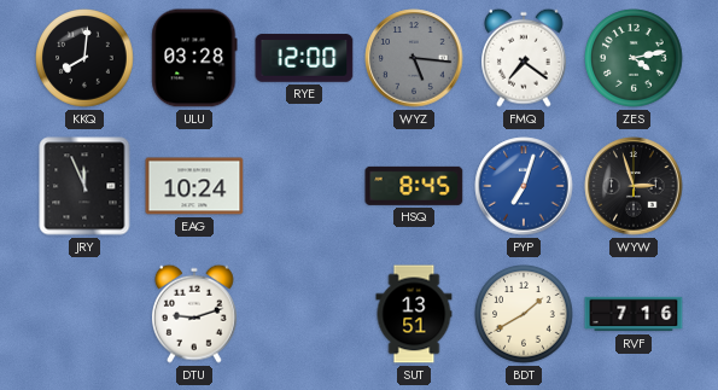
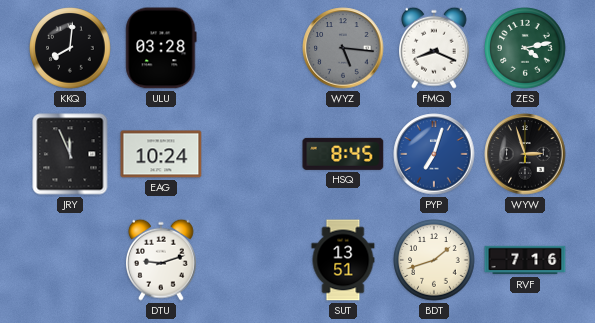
RYE: 12:00 -> none
FMQ: 7:21 -> 8:19
BDT: 1:40 -> 1:42
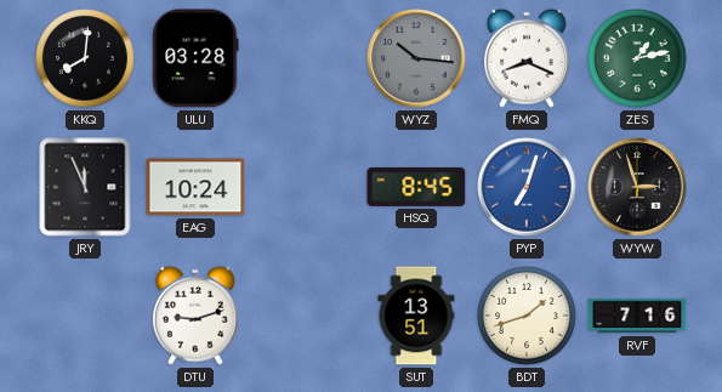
WYZ: 5:16 -> 10:16
ZES: 4:13 -> 1:13
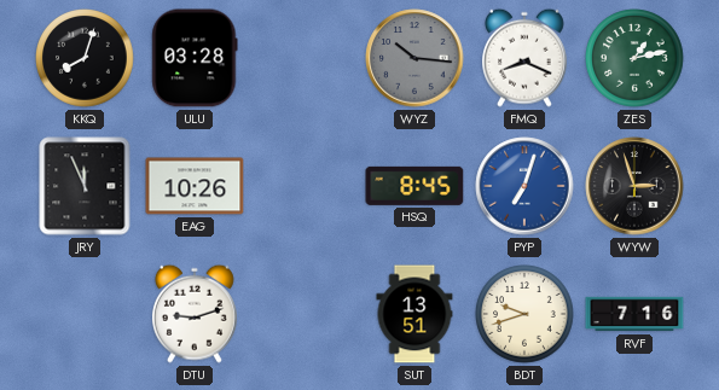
KKQ: 8:01 -> 8:03
EAG: 10:24 -> 10:26
BDT: 1:42 -> 9:42
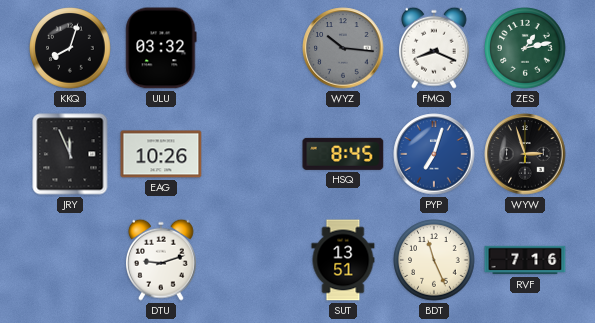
ULU: 03:28 -> 03:32
BDT: 9:42 -> 11:26
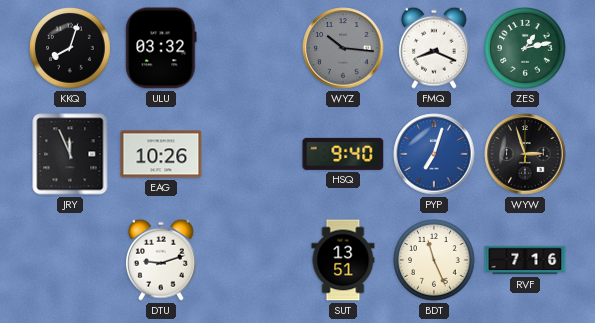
HSQ: 8:45 -> 9:40
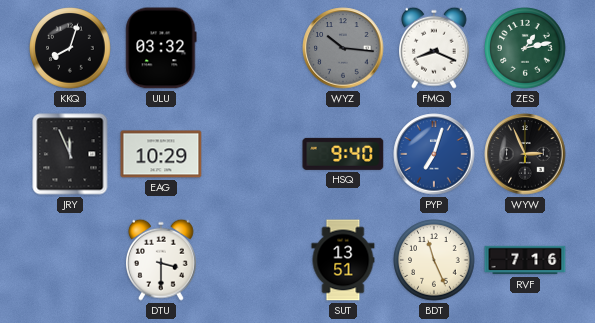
EAG: 10:26 -> 10:29
WYW: 2:57 -> 2:56
DTU: 9:12 -> 3:30
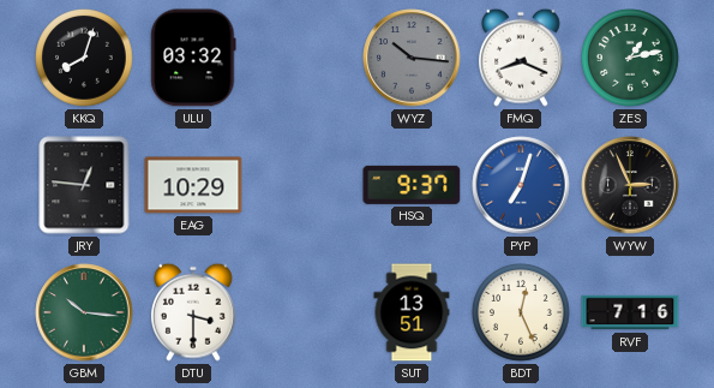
JRY: 11:56 -> 12:46
HSQ: 9:40 -> 9:37
GBM: none -> 10:16
BDT: 11:26 -> 12:26
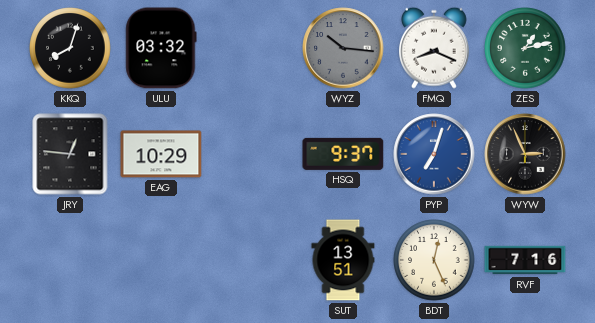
GBM: 10:16 -> none
DTU: 3:30 -> none
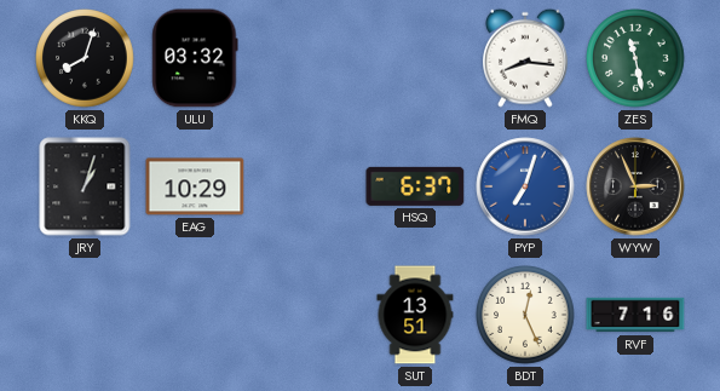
WYZ: 10:16 -> none
FMQ: 8:19 -> 8:16
ZES: 1:13 -> 11:28
JRY: 12:46 -> 1:03
HSQ: 9:37 -> 6:37
